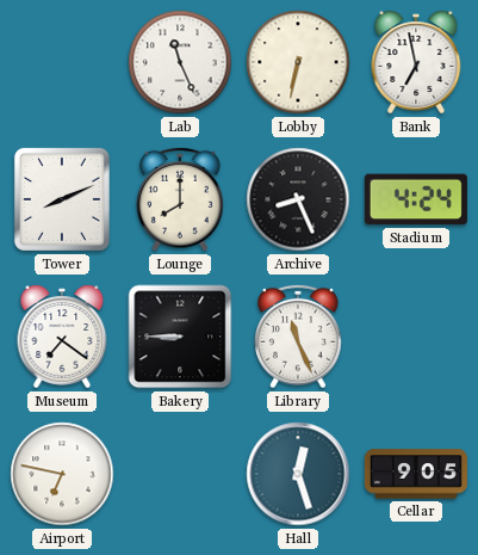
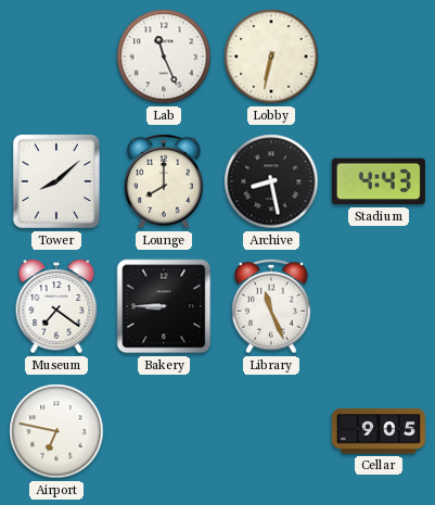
Bank: 6:58 -> none
Tower: 8:11 -> 8:08
Archive: 8:26 -> 8:28
Stadium: 4:24 -> 4:43
Hall: 12:27 -> none
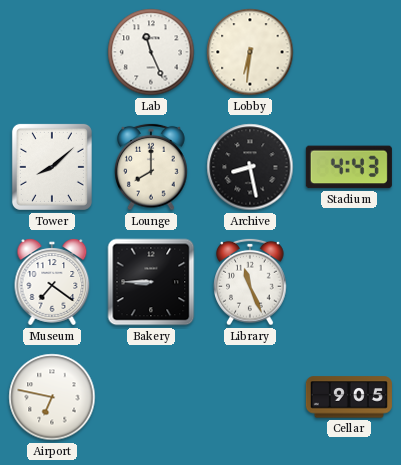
Lobby: 6:32 -> 6:31
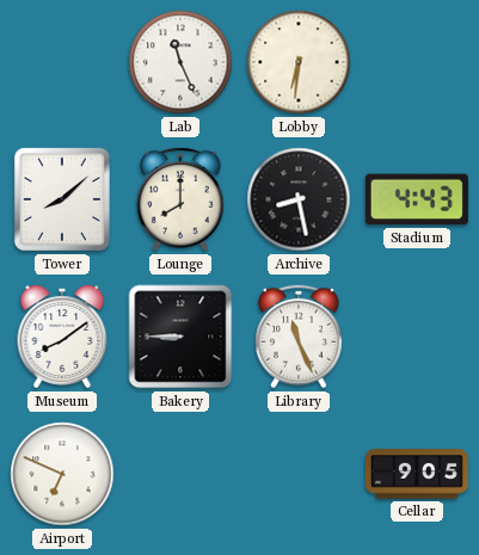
Museum: 7:21 -> 8:09
Airport: 6:47 -> 6:49
